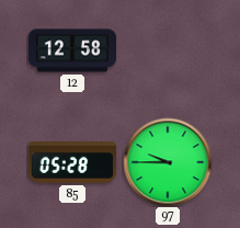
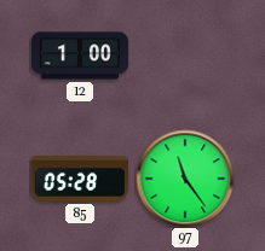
12: 12:58 -> 1:00
97: 9:45 -> 11:24
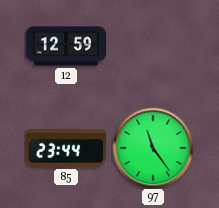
12: 1:00 -> 12:59
85: 05:28 -> 23:44
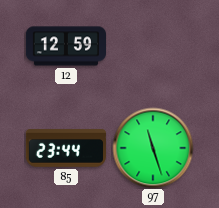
97: 11:24 -> 11:27
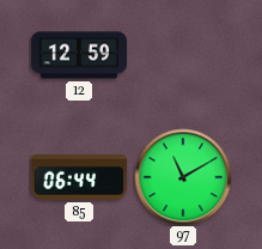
85: 23:44 -> 06:44
97: 11:27 -> 11:10
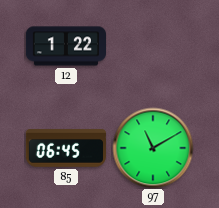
12: 12:59 -> 1:22
85: 06:44 -> 06:45
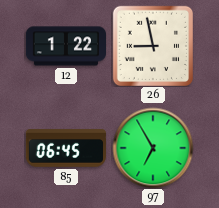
26: none -> 8:58
97: 11:10 -> 6:55
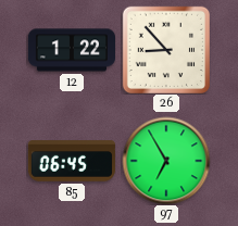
26: 8:58 -> 8:53
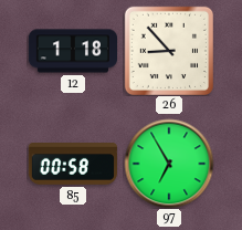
12: 1:22 -> 1:18
85: 06:45 -> 00:58
